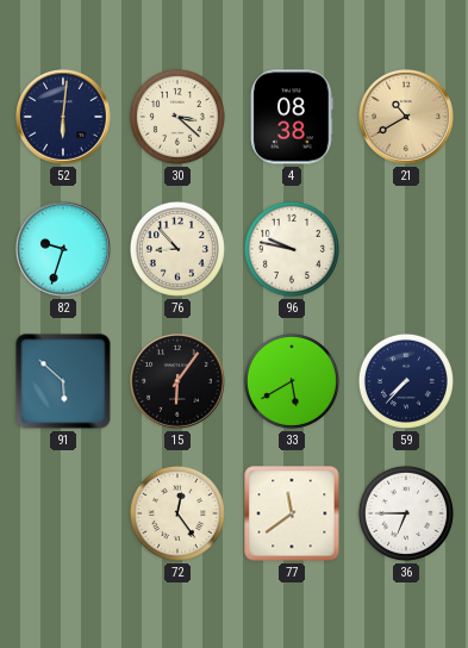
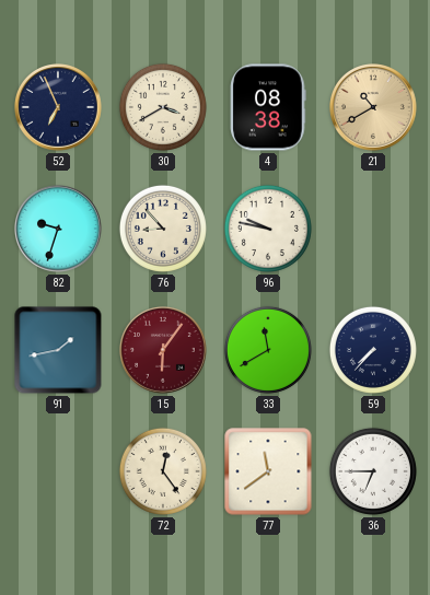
52: 6:01 -> 6:56
30: 3:22 -> 3:40
91: 5:52 -> 1:43
15 dial: black -> burgundy
33: 5:40 -> 11:40
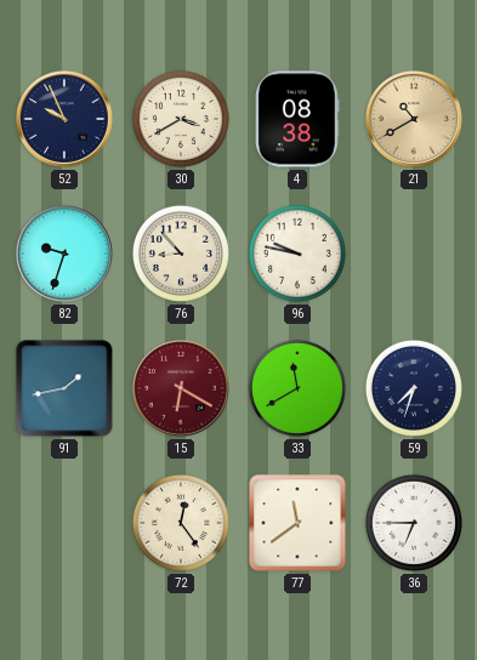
52: 6:56 -> 9:56
15: 6:06 -> 6:20
59: 7:37 -> 7:33
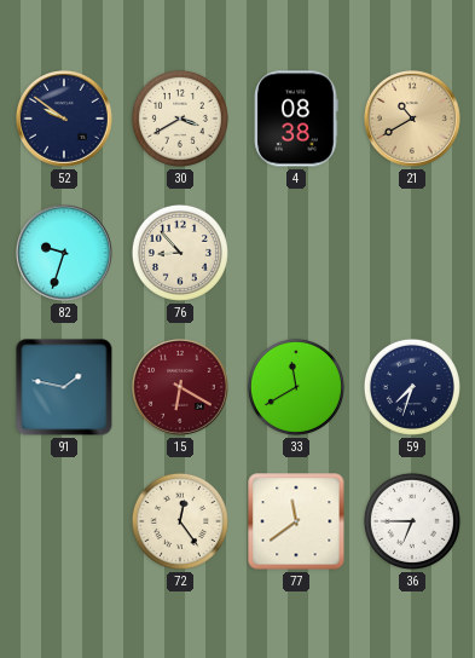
52: 9:56 -> 9:51
96: 9:47 -> none
91: 1:43 -> 1:47
